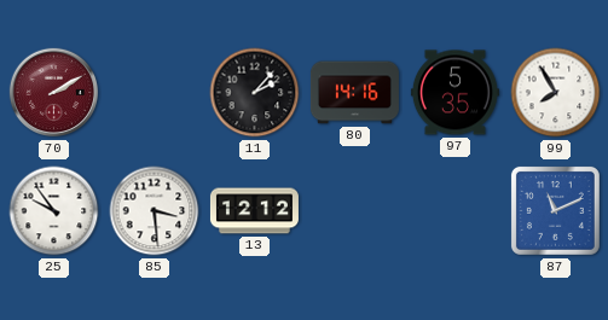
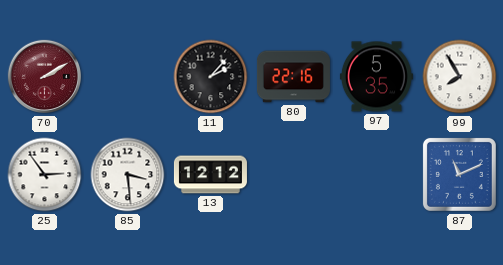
80: 14:16 -> 22:16
25: 9:54 -> 2:54
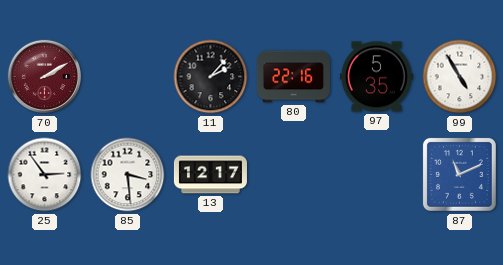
99: 7:55 -> 4:55
13: 12:12 -> 12:17
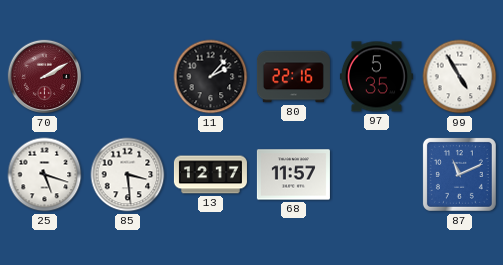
25: 2:54 -> 5:18
68: none -> 11:57
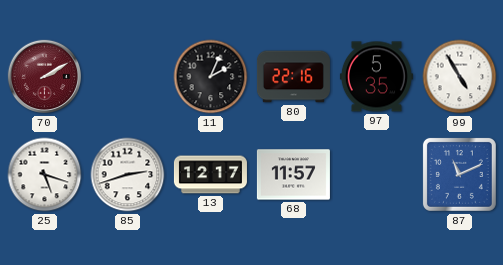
11: 2:07 -> 2:04
85: 3:29 -> 2:42
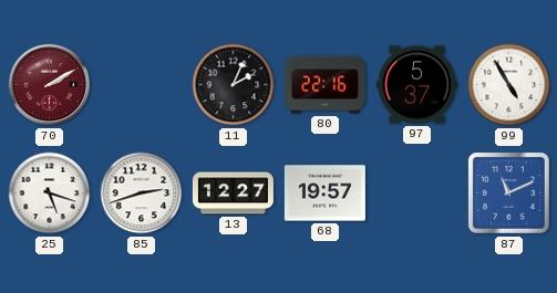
97: 5:35 -> 5:37
13: 12:17 -> 12:27
68: 11:57 -> 19:57
